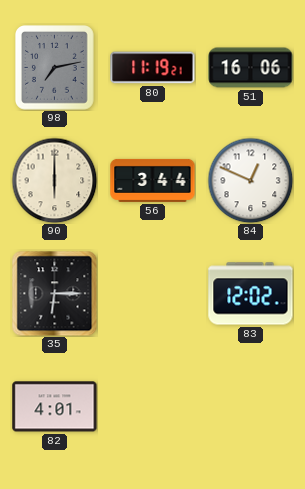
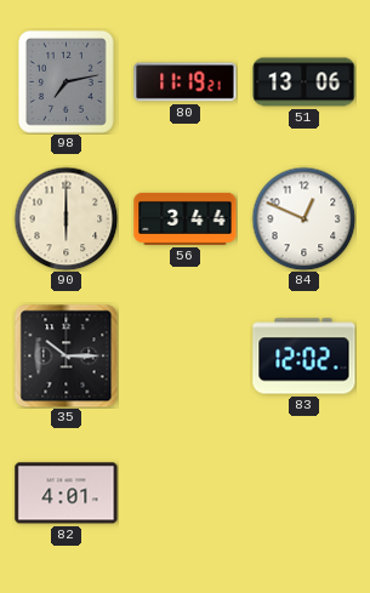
51: 16:06 -> 13:06
35: 6:15 -> 10:15
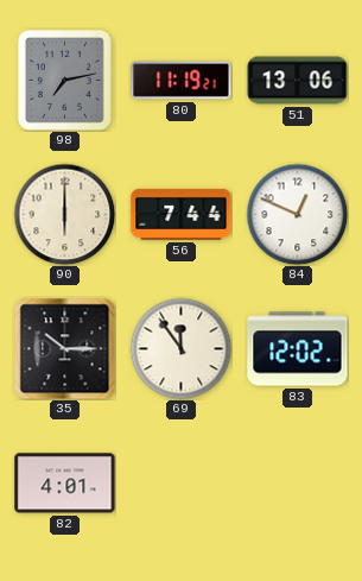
56: 3:44 -> 7:44
69: none -> 11:54
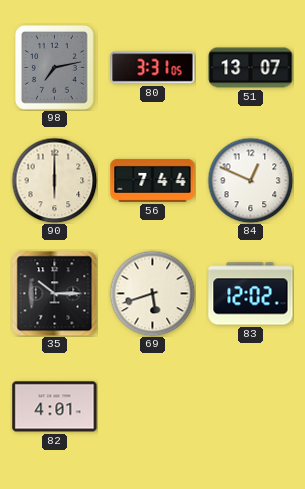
80: 11:19 -> 3:31
51: 13:06 -> 13:07
69: 11:54 -> 5:42
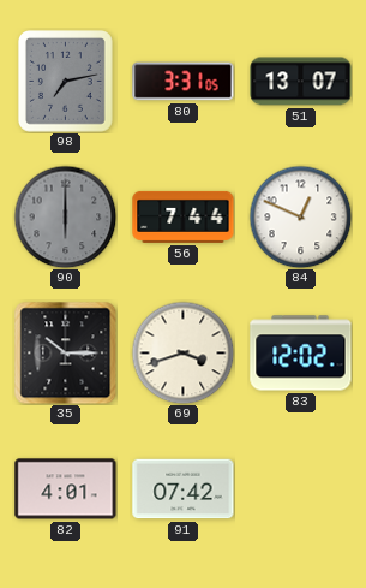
90 dial: cream -> grey
69: 5:42 -> 3:42
91: none -> 07:42
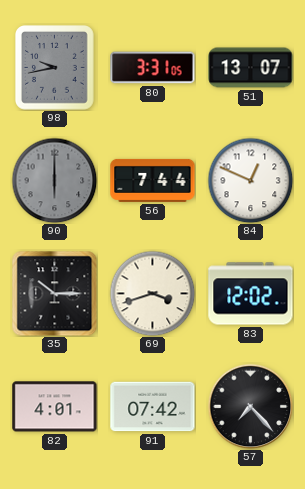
98: 7:13 -> 9:43
57: none -> 7:23
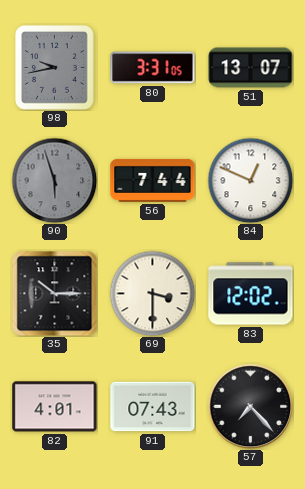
90: 6:00 -> 5:57
69: 3:42 -> 3:30
91: 07:42 -> 07:43
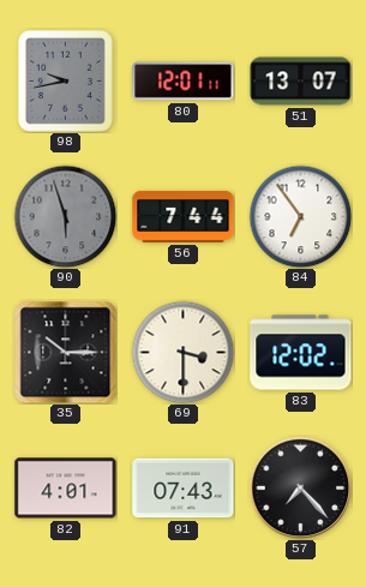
80: 3:31 -> 12:01
84: 12:49 -> 6:54
